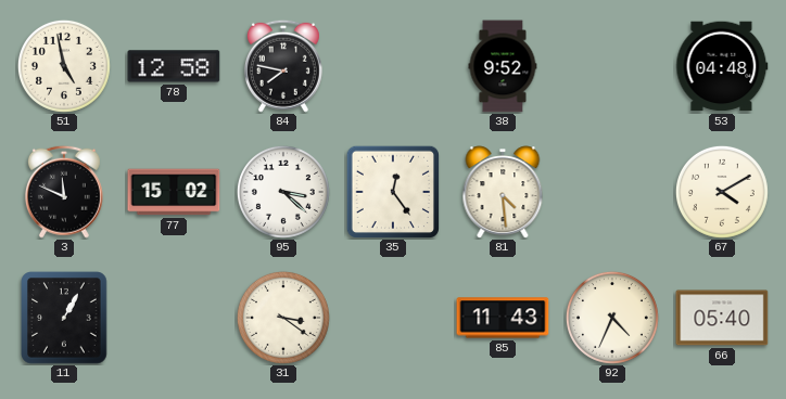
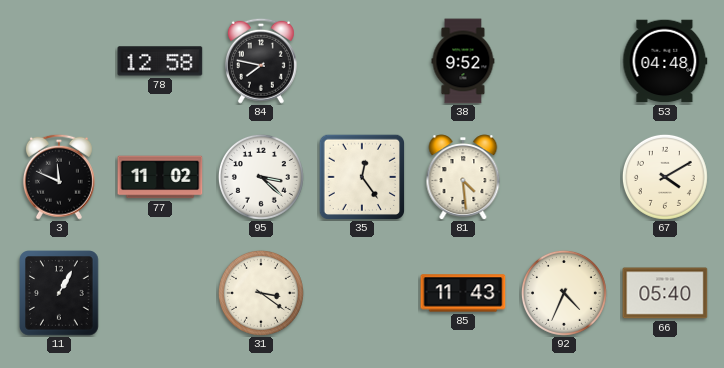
51: 4:58 -> none
77: 15:02 -> 11:02
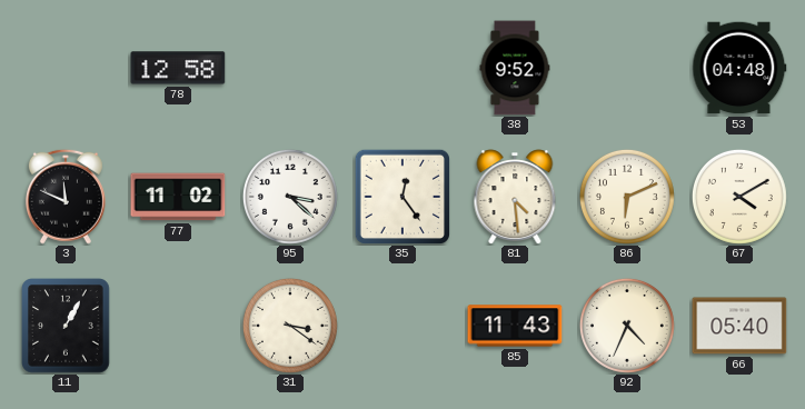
84: 7:47 -> none
86: none -> 6:11
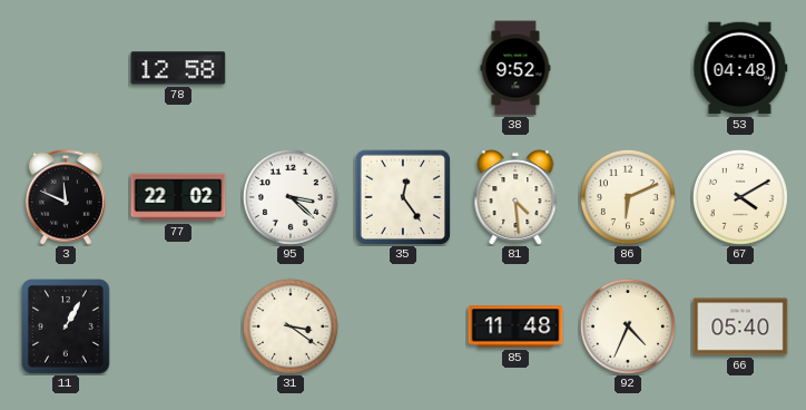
77: 11:02 -> 22:02
85: 11:43 -> 11:48
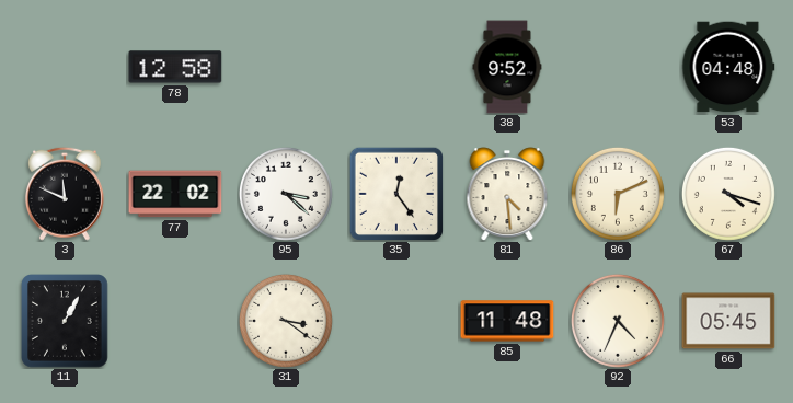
67: 4:10 -> 4:18
66: 05:40 -> 05:45
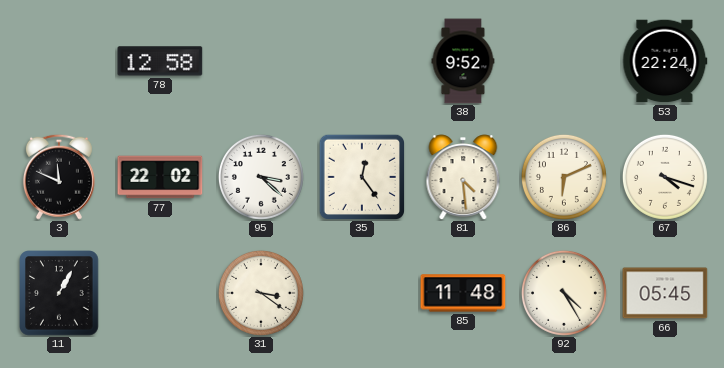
53: 04:48 -> 22:24
92: 4:34 -> 4:25
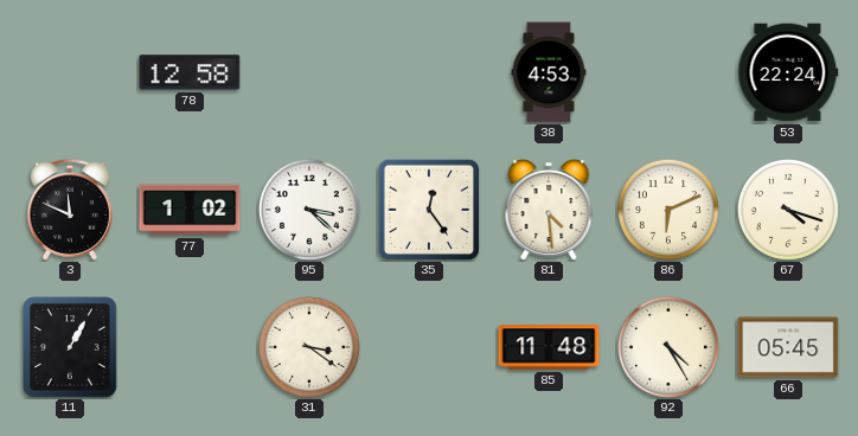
38: 9:52 -> 4:53
77: 22:02 -> 1:02
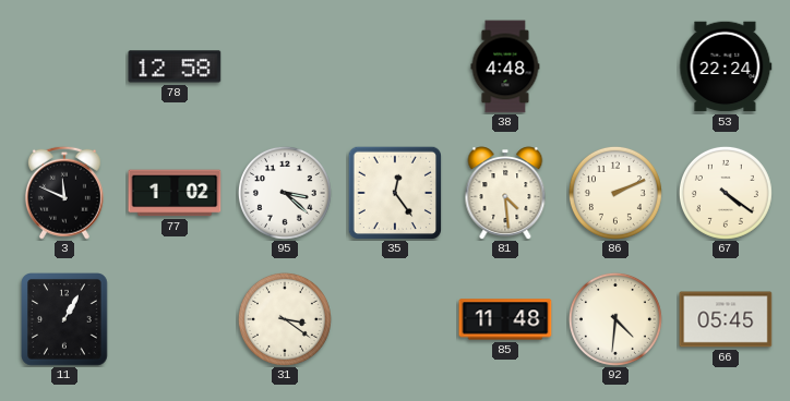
38: 4:53 -> 4:48
86: 6:11 -> 2:11
67: 4:18 -> 4:21
92: 4:25 -> 4:31
